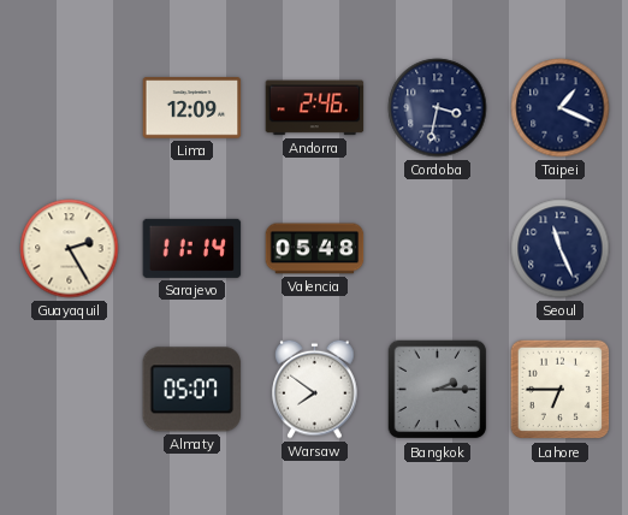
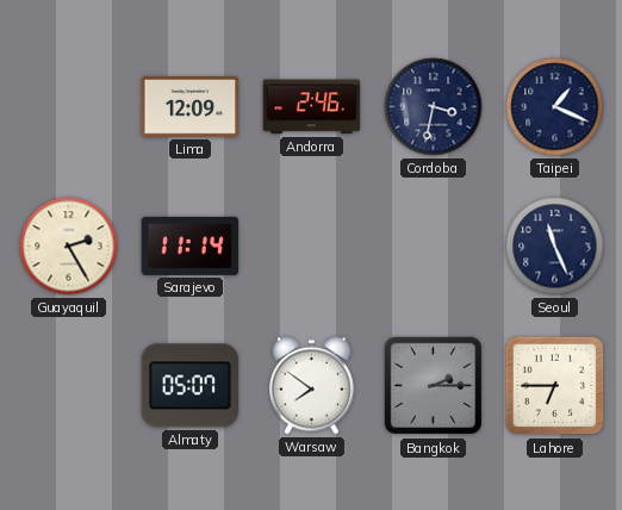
Valencia: 05:48 -> none
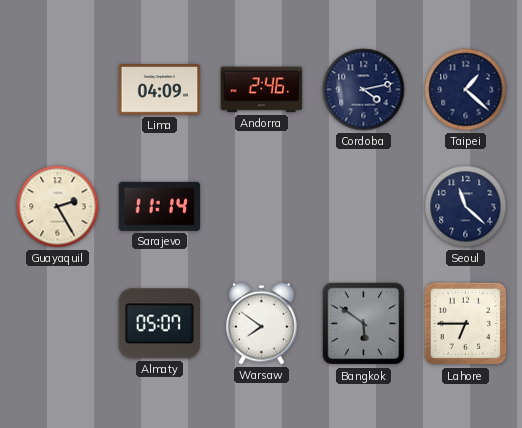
Lima: 12:09 -> 04:09
Cordoba: 3:32 -> 4:13
Taipei: 1:19 -> 1:22
Seoul: 11:26 -> 11:22
Bangkok: 2:15 -> 5:51
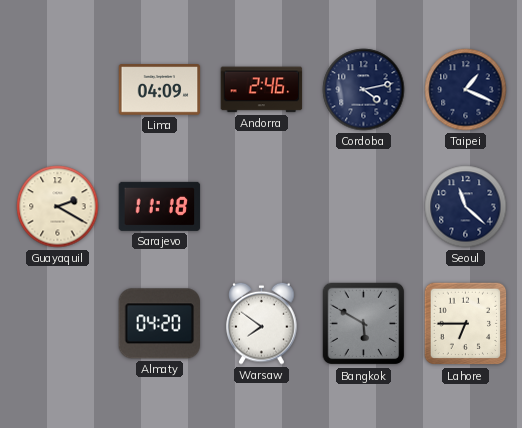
Taipei: 1:22 -> 1:19
Guayaquil: 2:25 -> 2:20
Sarajevo: 11:14 -> 11:18
Almaty: 05:07 -> 04:20
Bangkok: 5:51 -> 5:50
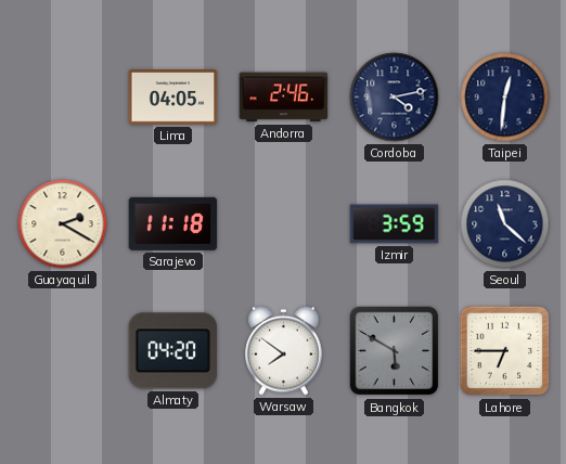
Lima: 04:09 -> 04:05
Taipei: 1:19 -> 12:31
Izmir: none -> 3:59
